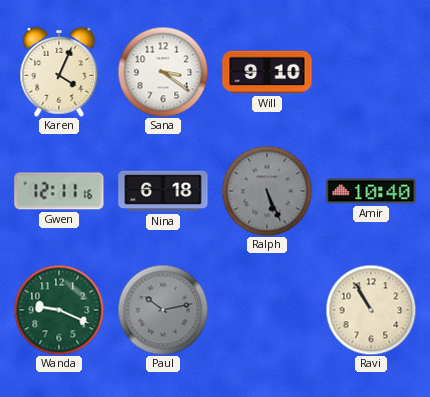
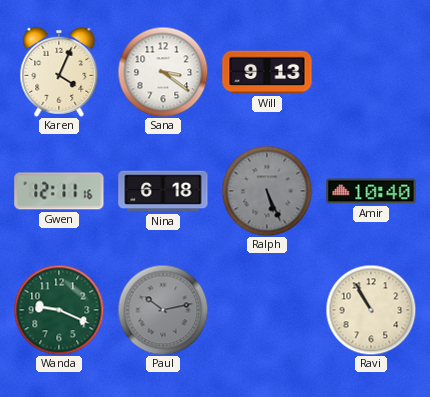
Will: 9:10 -> 9:13
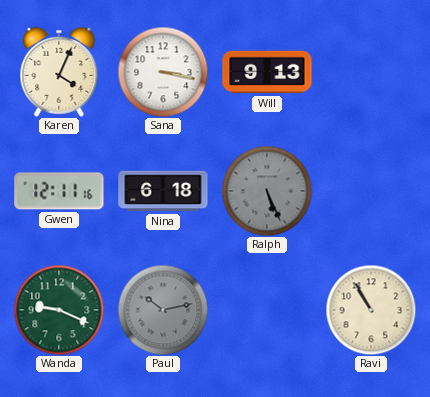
Sana: 3:21 -> 3:17
Amir: 10:40 -> none
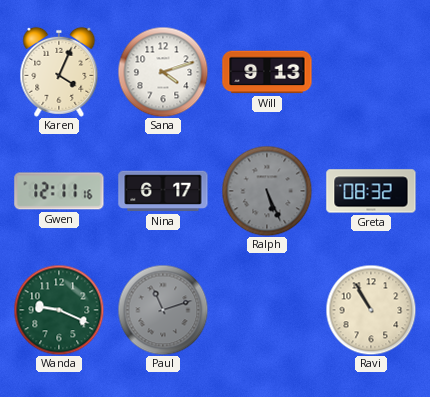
Sana: 3:17 -> 4:12
Nina: 6:18 -> 6:17
Greta: none -> 08:32
Paul: 10:13 -> 11:12
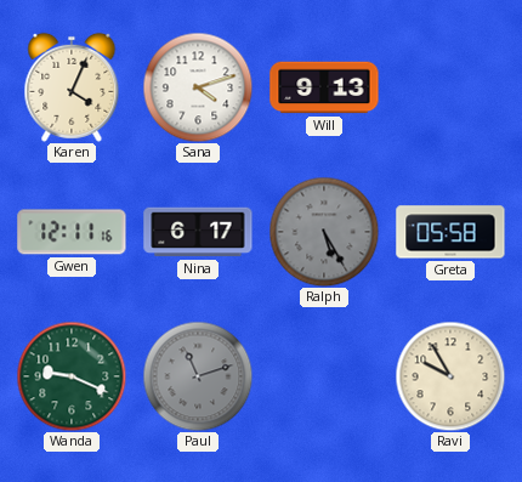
Ralph: 5:26 -> 5:25
Greta: 08:32 -> 05:58
Ravi: 10:55 -> 9:55
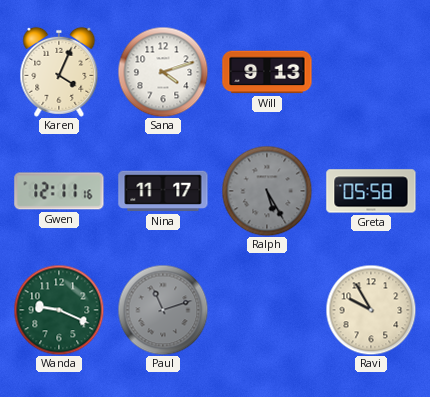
Nina: 6:17 -> 11:17
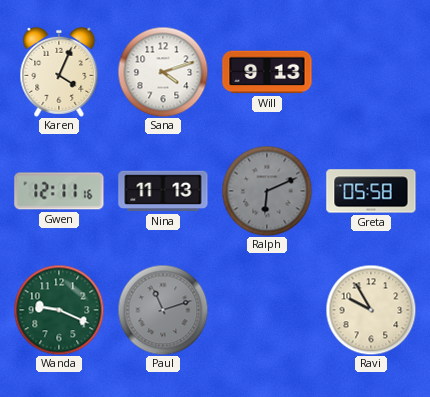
Nina: 11:17 -> 11:13
Ralph: 5:25 -> 6:11
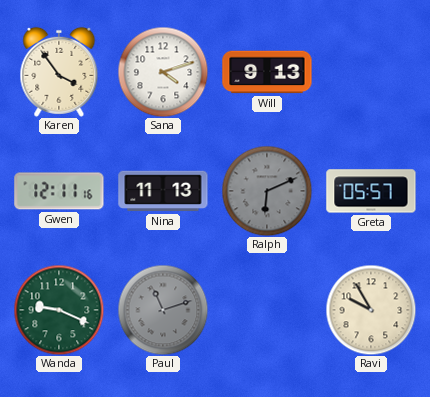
Karen: 4:04 -> 3:54
Greta: 05:58 -> 05:57
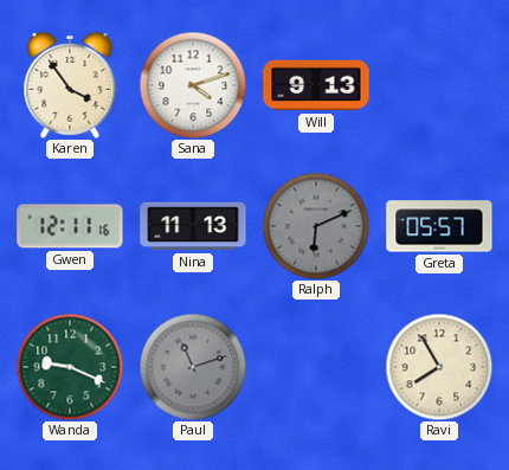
Ravi: 9:55 -> 7:55
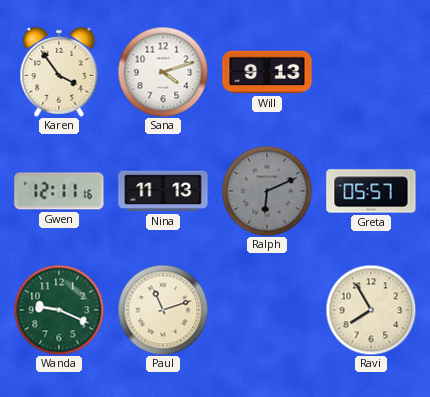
Paul dial: grey -> cream
